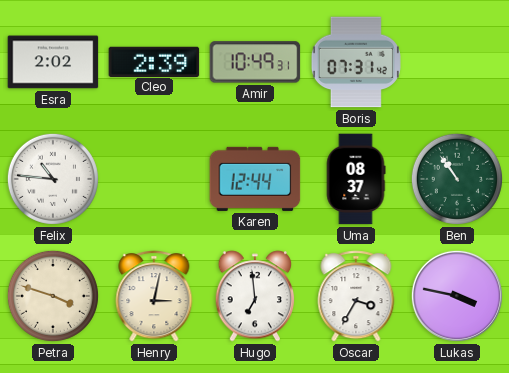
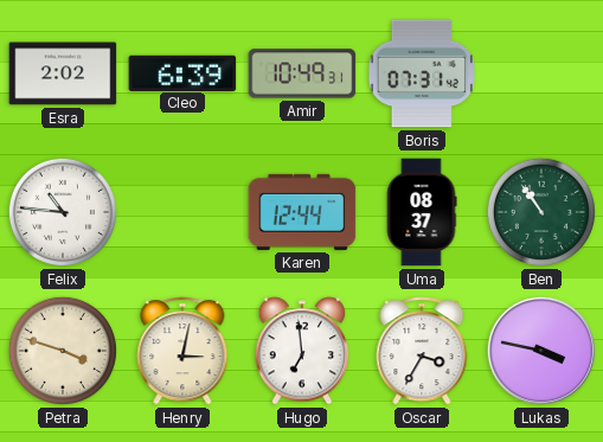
Cleo: 2:39 -> 6:39
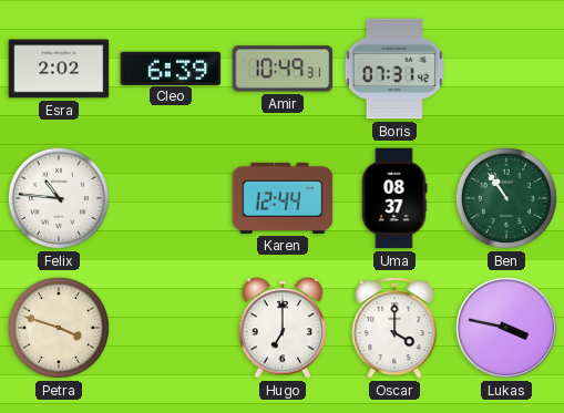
Henry: 3:02 -> none
Hugo: 6:59 -> 7:00
Oscar: 3:35 -> 4:00
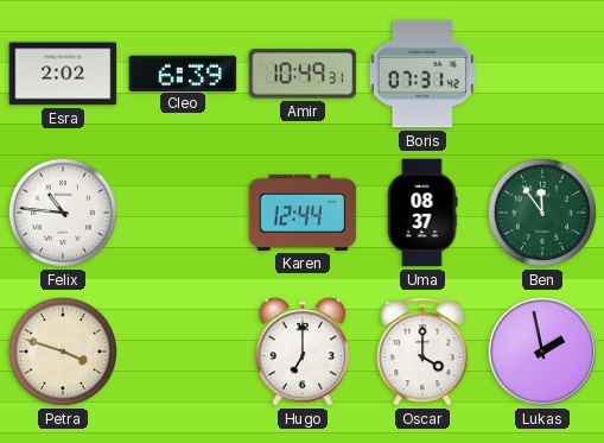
Ben: 10:54 -> 11:54
Lukas: 3:47 -> 1:58
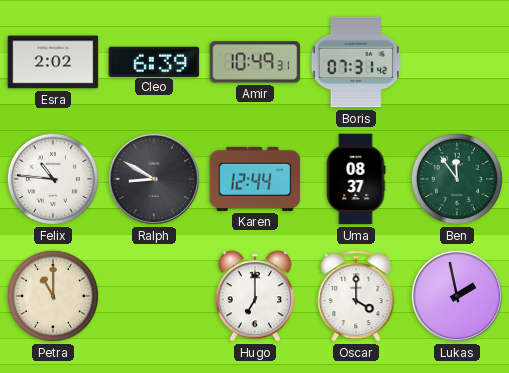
Ralph: none -> 8:50
Petra: 3:48 -> 11:00
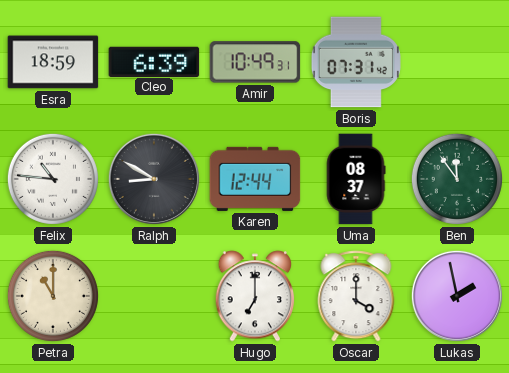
Esra: 2:02 -> 18:59
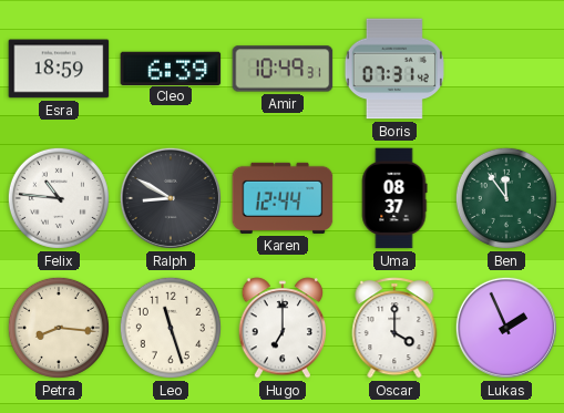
Petra: 11:00 -> 8:16
Leo: none -> 11:27
Lukas: 1:58 -> 1:56
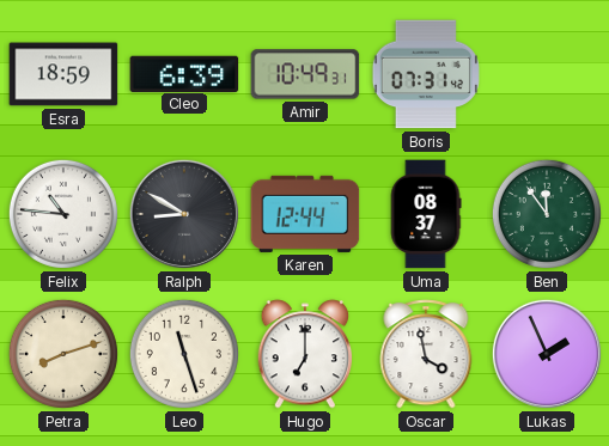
Petra: 8:16 -> 8:12
Oscar: 4:00 -> 3:58
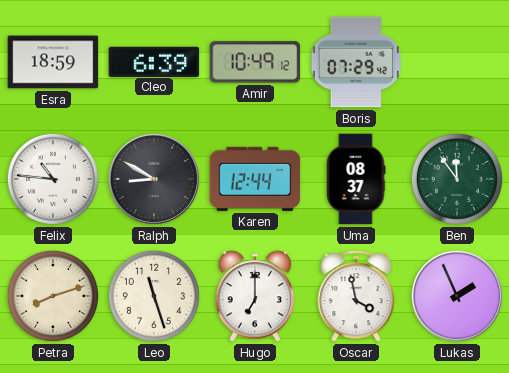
Amir: 10:49:31 -> 10:49:12
Boris: 07:31 -> 07:29
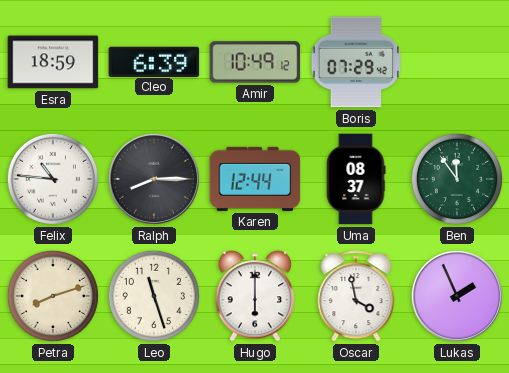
Ralph: 8:50 -> 8:15
Hugo: 7:00 -> 6:00
